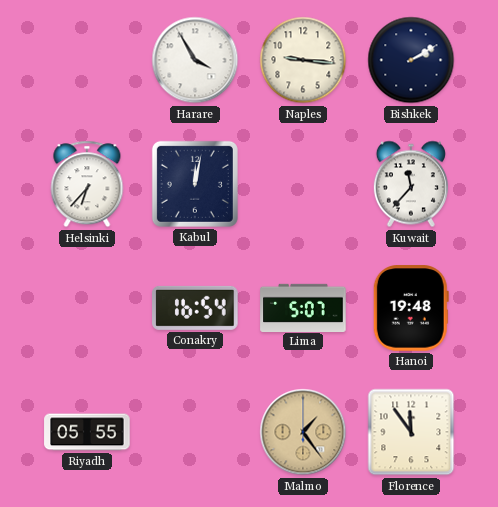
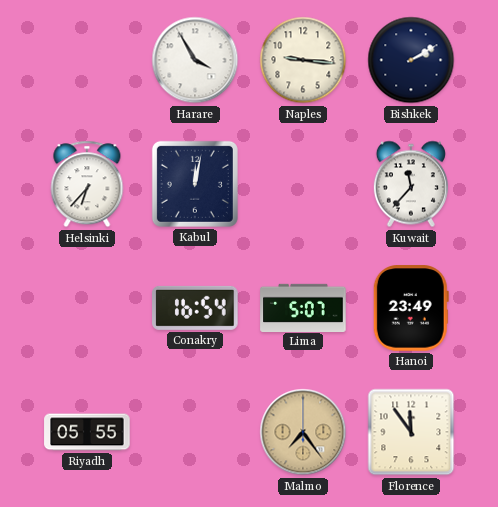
Hanoi: 19:48 -> 23:49
Malmo: 1:24 -> 7:24
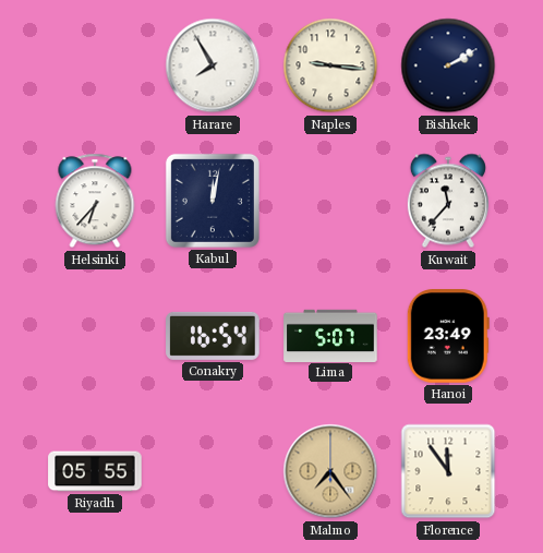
Harare: 3:55 -> 7:55
